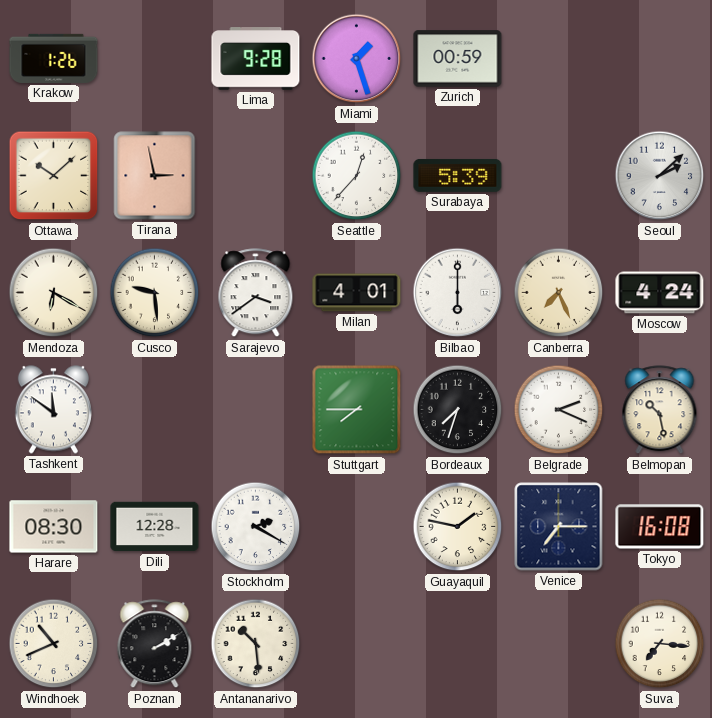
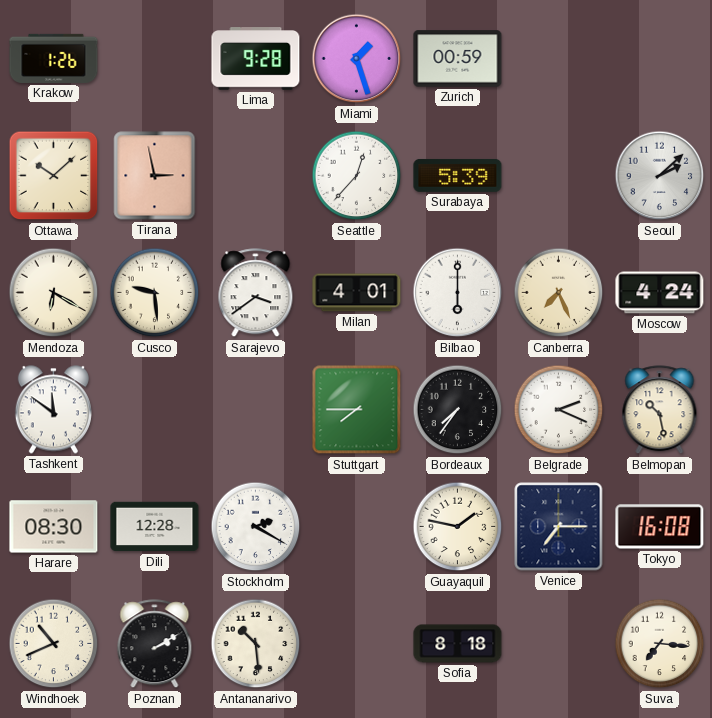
Bordeaux: 7:33 -> 7:36
Sofia: none -> 8:18
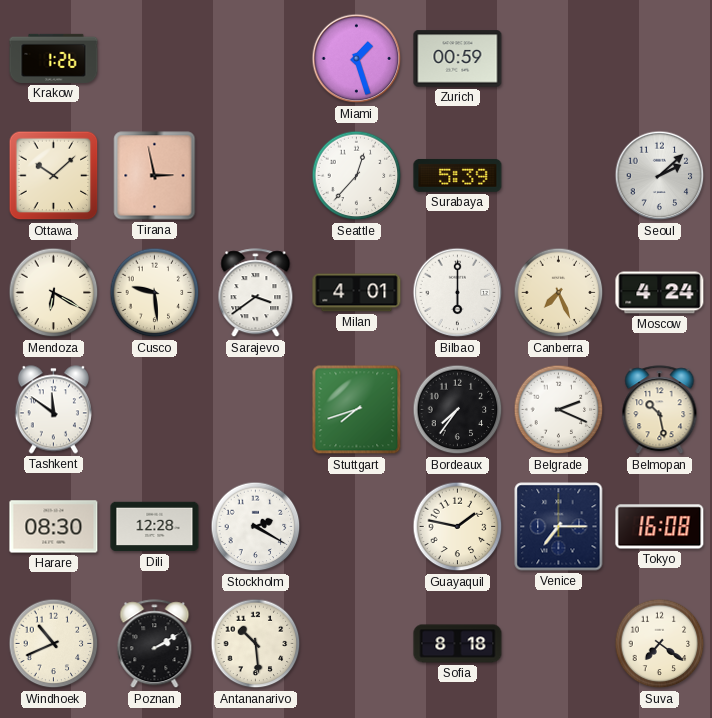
Lima: 9:28 -> none
Stuttgart: 7:45 -> 7:42
Suva: 7:16 -> 7:21
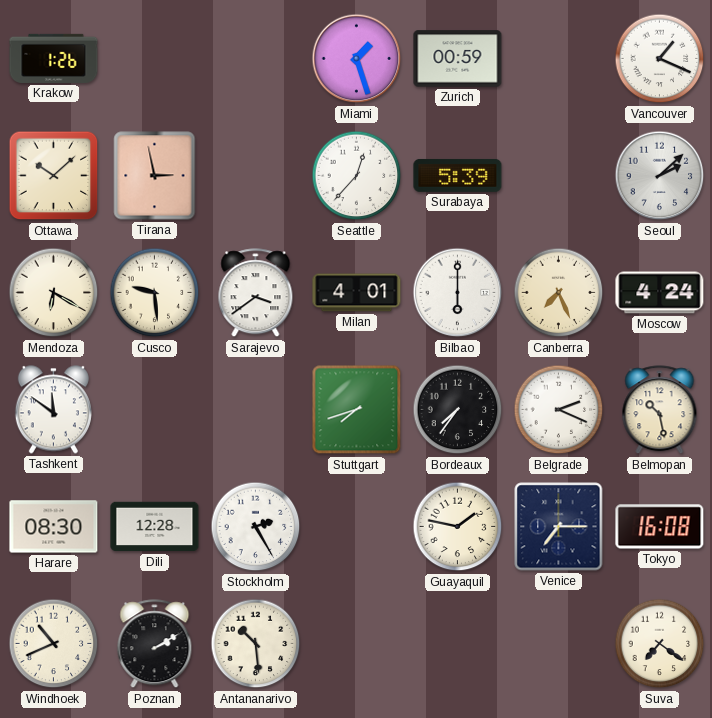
Vancouver: none -> 1:19
Stockholm: 2:20 -> 2:25
Sofia: 8:18 -> none
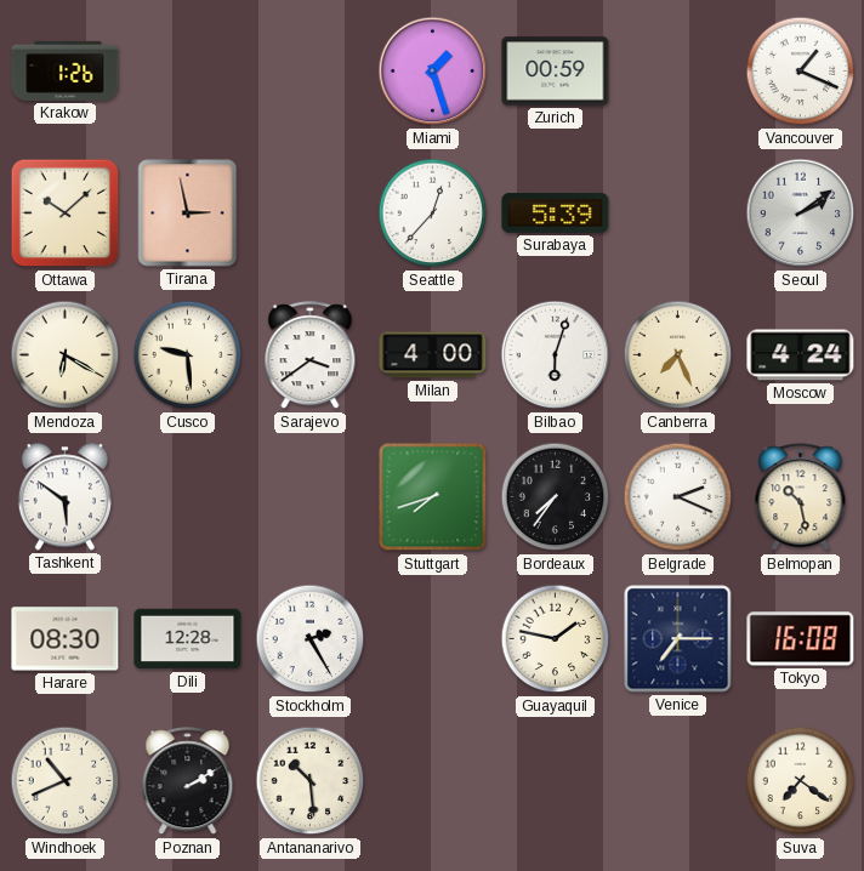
Seoul: 2:08 -> 2:09
Milan: 4:01 -> 4:00
Bilbao: 6:00 -> 6:03
Tashkent: 11:51 -> 5:51
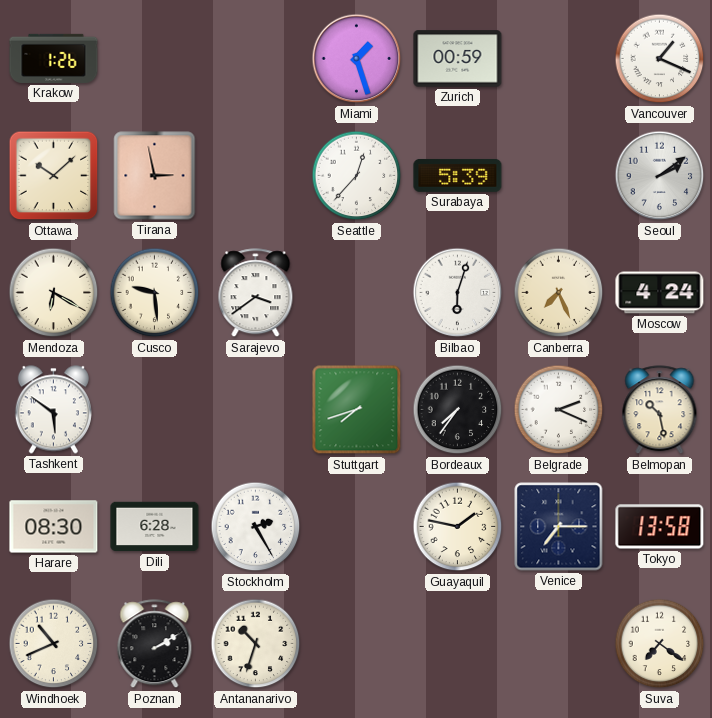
Milan: 4:00 -> none
Dili: 12:28 -> 6:28
Tokyo: 16:08 -> 13:58
Antananarivo: 10:29 -> 10:33
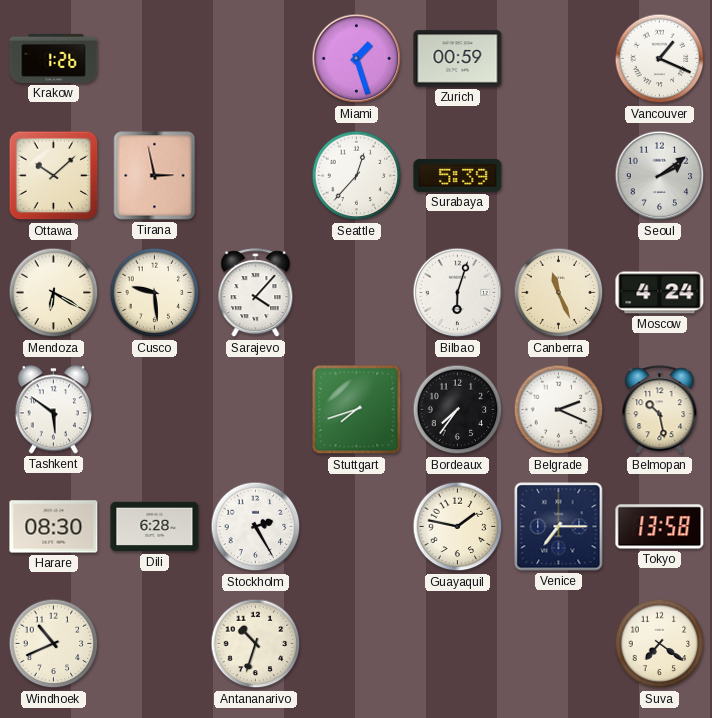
Sarajevo: 3:39 -> 4:07
Canberra: 7:26 -> 11:26
Poznan: 2:10 -> none
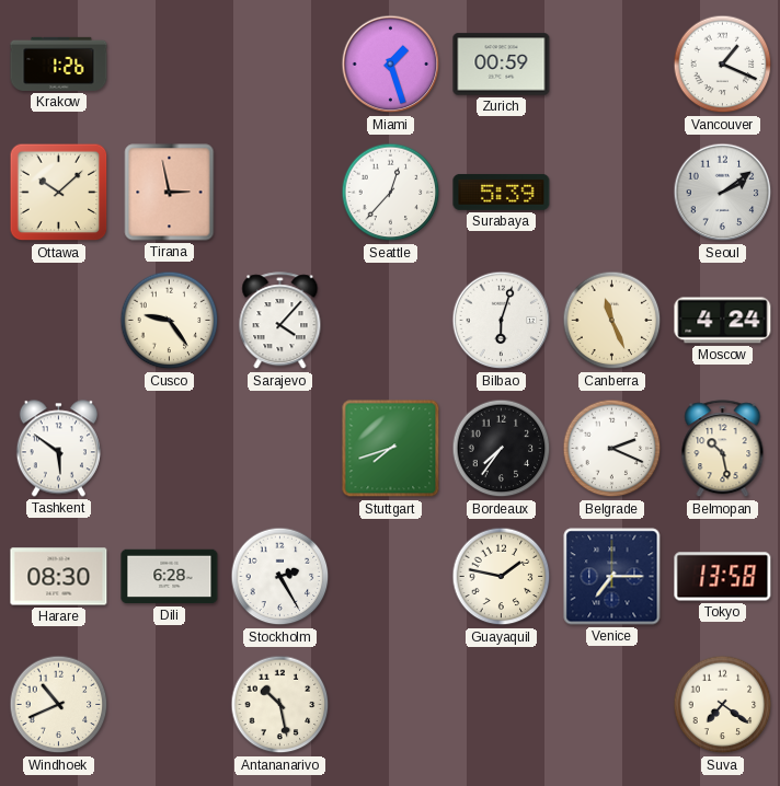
Mendoza: 6:20 -> none
Cusco: 9:29 -> 9:24
Antananarivo: 10:33 -> 10:28
